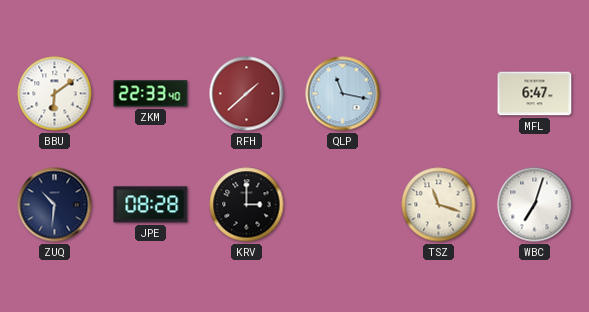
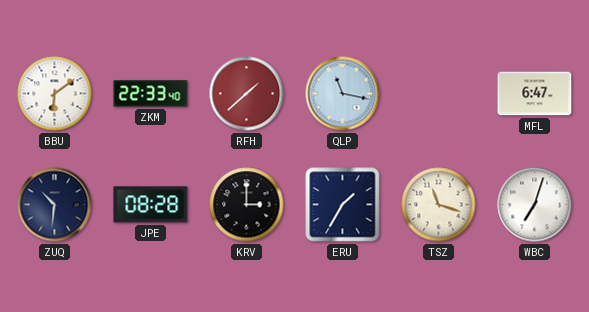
ERU: none -> 1:35
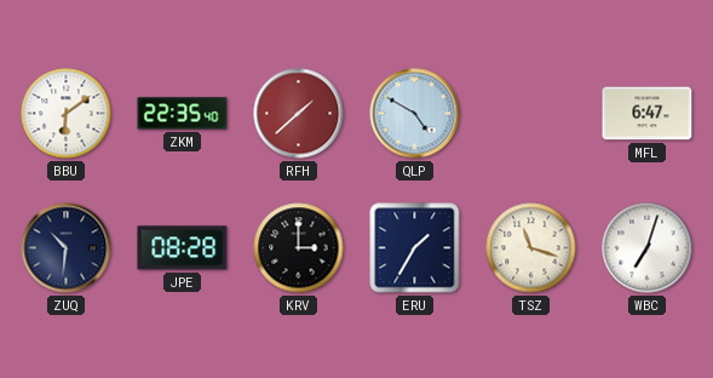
ZKM: 22:33 -> 22:35
QLP: 11:17 -> 4:50
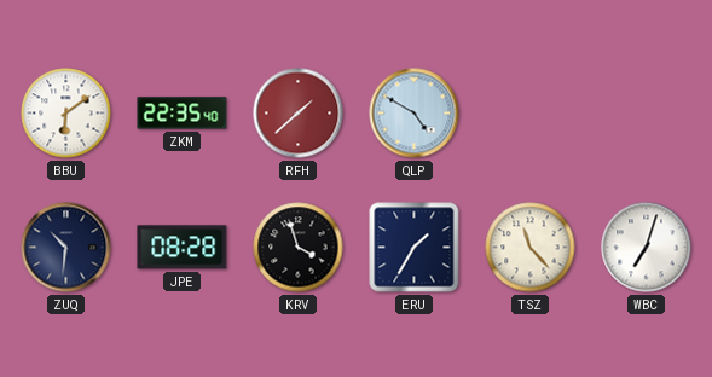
MFL: 6:47 -> none
KRV: 3:00 -> 3:57
TSZ: 11:18 -> 11:23
